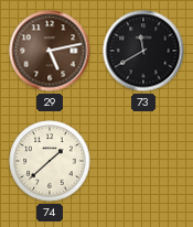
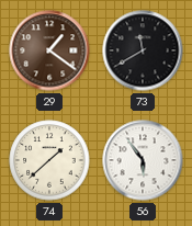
29: 5:13 -> 1:21
56: none -> 5:54
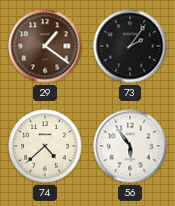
73: 11:40 -> 2:06
74: 1:38 -> 4:38
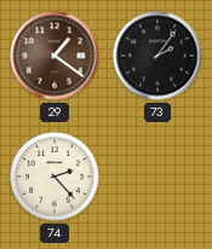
74: 4:38 -> 2:23
56: 5:54 -> none
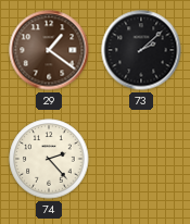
73: 2:06 -> 2:08
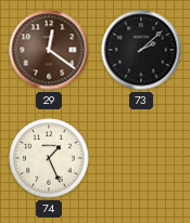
29: 1:21 -> 12:21
74: 2:23 -> 1:26
